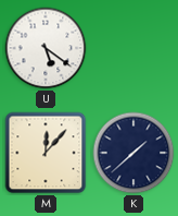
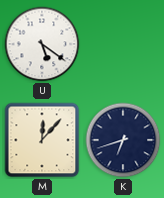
K: 1:38 -> 6:42
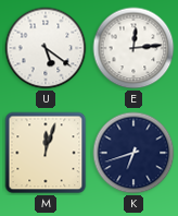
E: none -> 12:14
M: 12:07 -> 12:03
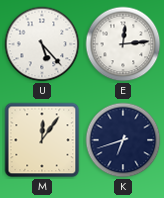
U: 5:21 -> 5:23
M: 12:03 -> 12:06
